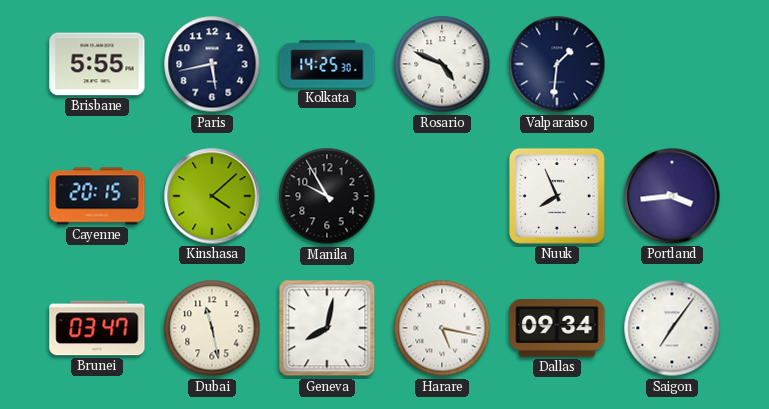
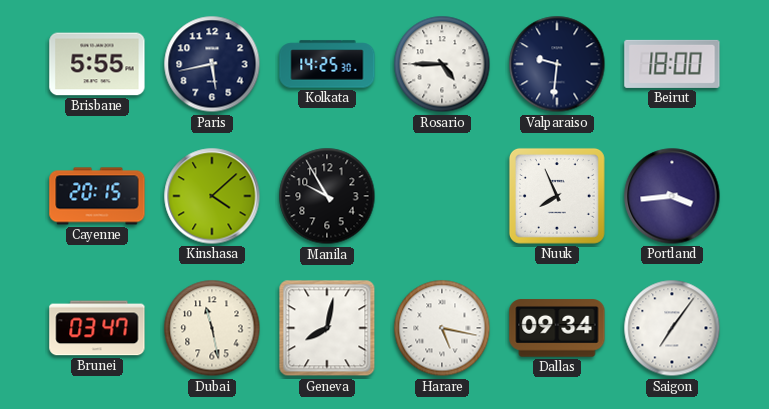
Rosario: 4:49 -> 4:45
Valparaiso: 1:31 -> 9:31
Beirut: none -> 18:00
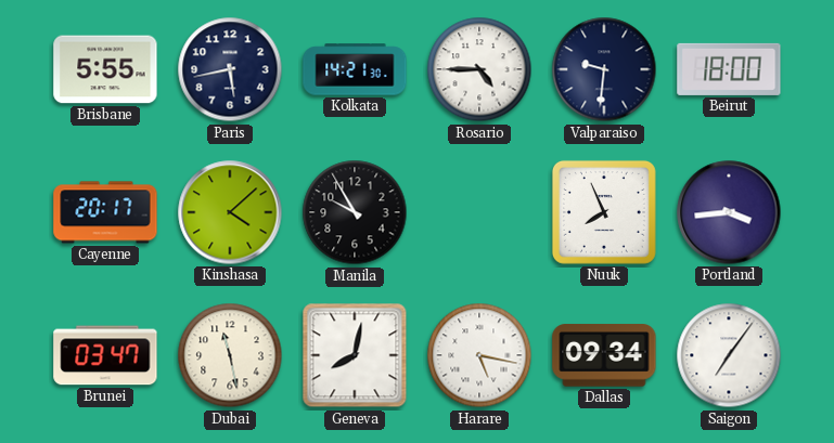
Kolkata: 14:25 -> 14:21
Cayenne: 20:15 -> 20:17
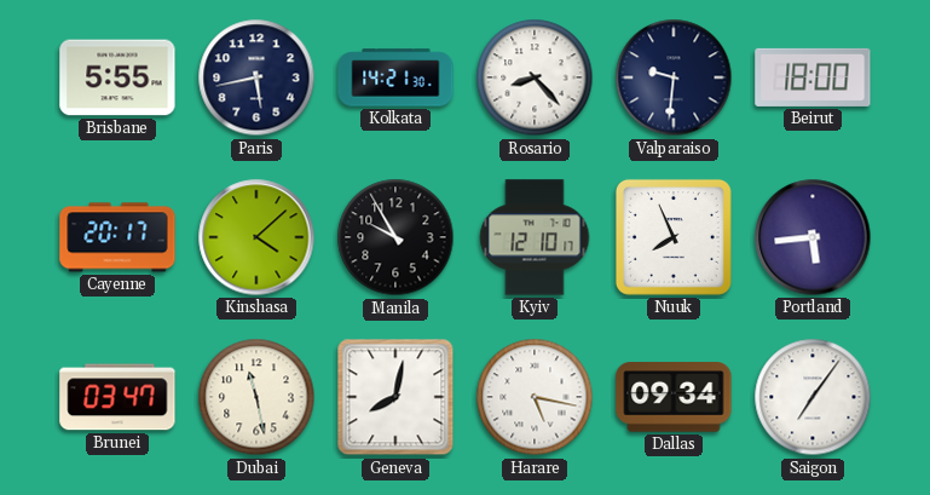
Rosario: 4:45 -> 8:23
Kyiv: none -> 12:10
Portland: 3:44 -> 5:44
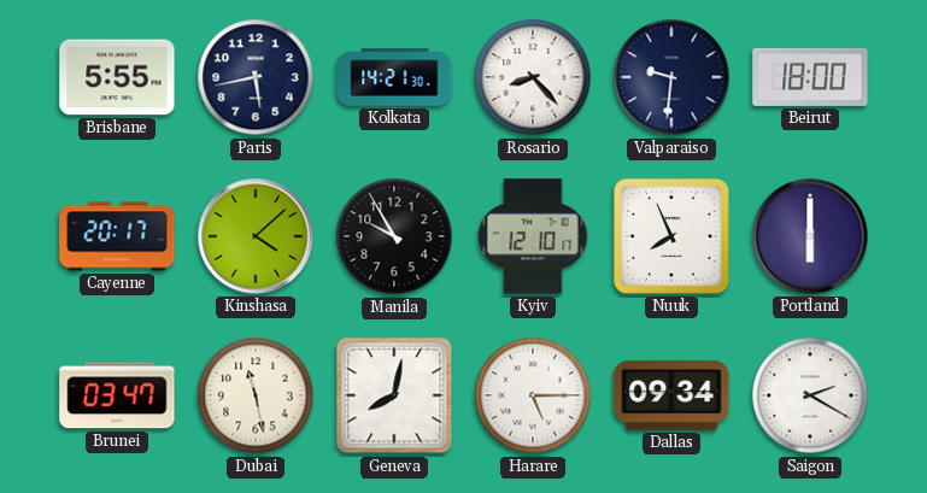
Portland: 5:44 -> 6:00
Harare: 5:17 -> 5:15
Saigon: 7:06 -> 2:20
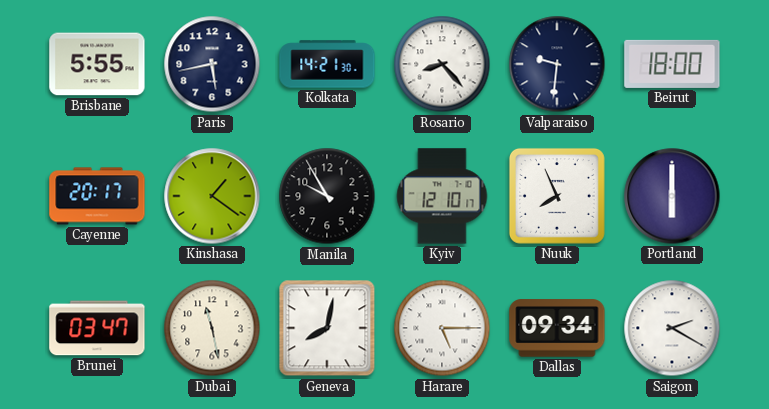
Kinshasa: 4:08 -> 1:21
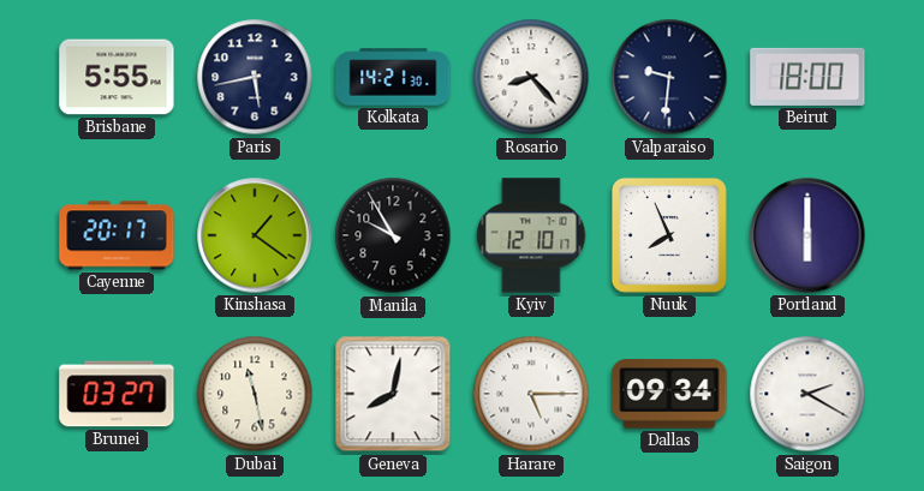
Brunei: 03:47 -> 03:27
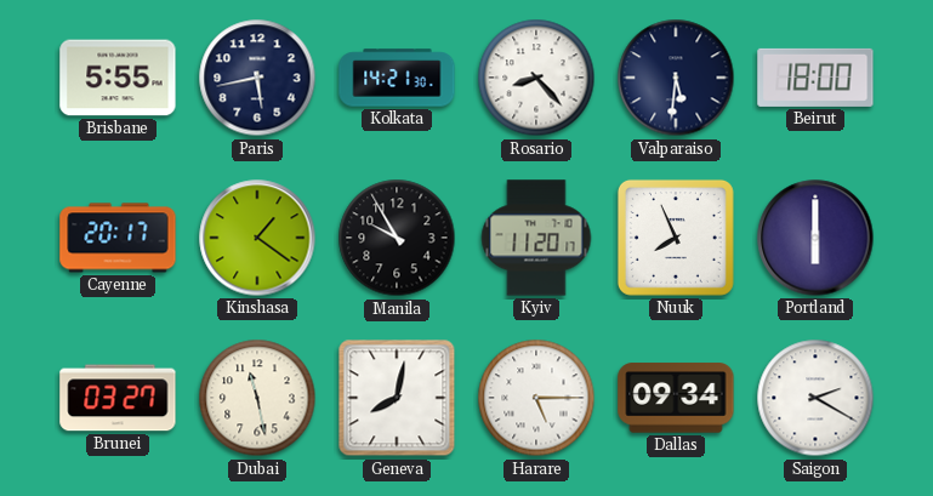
Valparaiso: 9:31 -> 5:31
Kyiv: 12:10 -> 11:20
